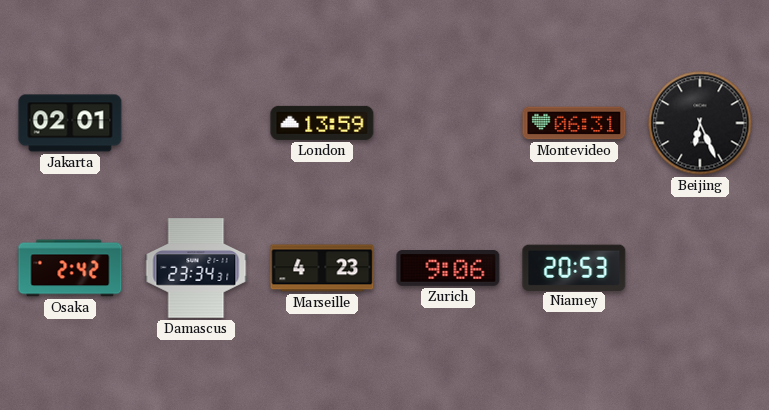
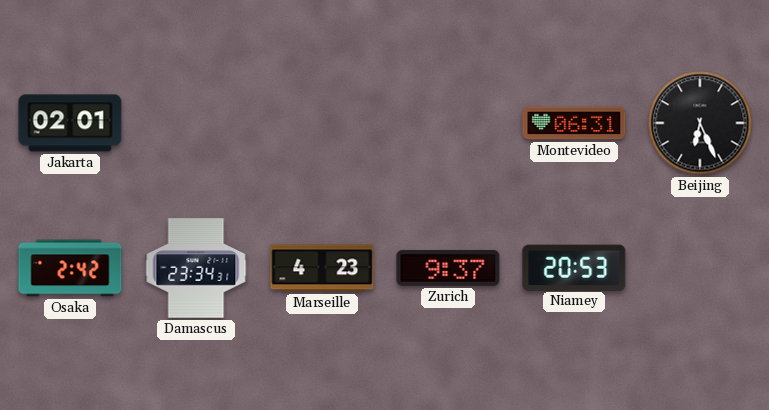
London: 13:59 -> none
Zurich: 9:06 -> 9:37
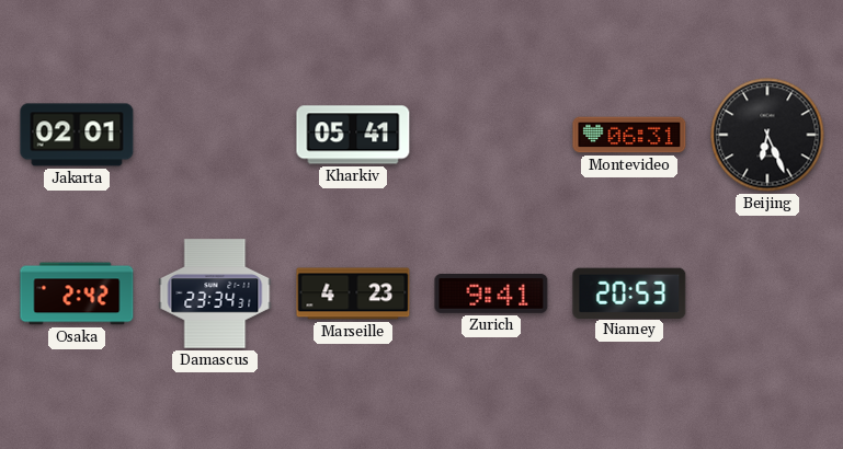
Kharkiv: none -> 05:41
Zurich: 9:37 -> 9:41
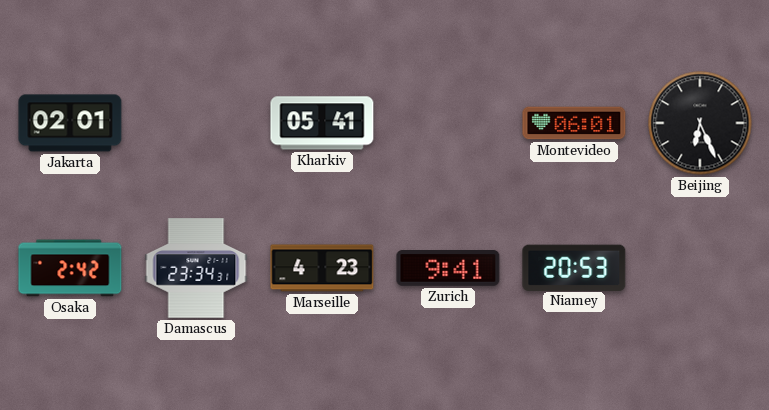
Montevideo: 06:31 -> 06:01
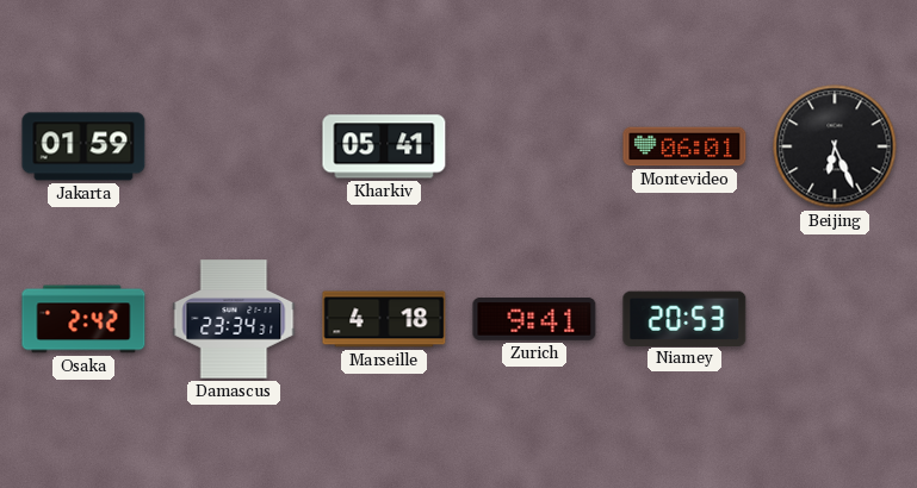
Jakarta: 02:01 -> 01:59
Marseille: 4:23 -> 4:18
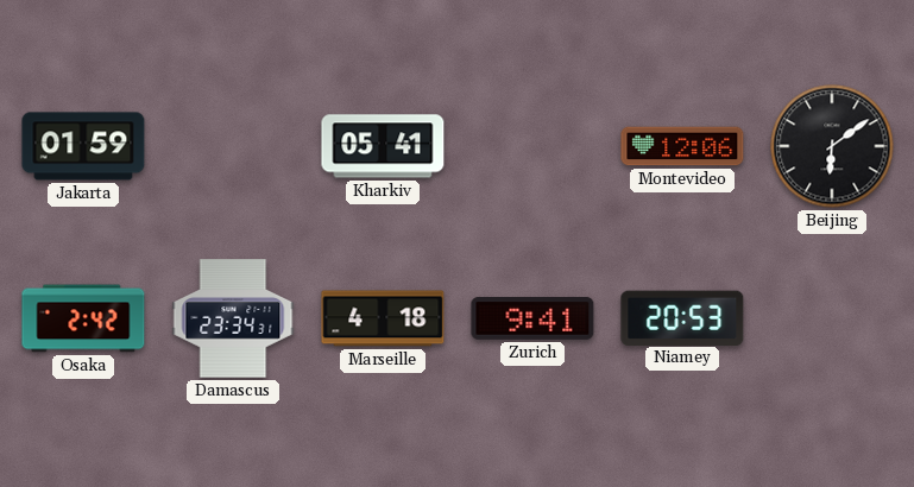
Montevideo: 06:01 -> 12:06
Beijing: 6:26 -> 6:09
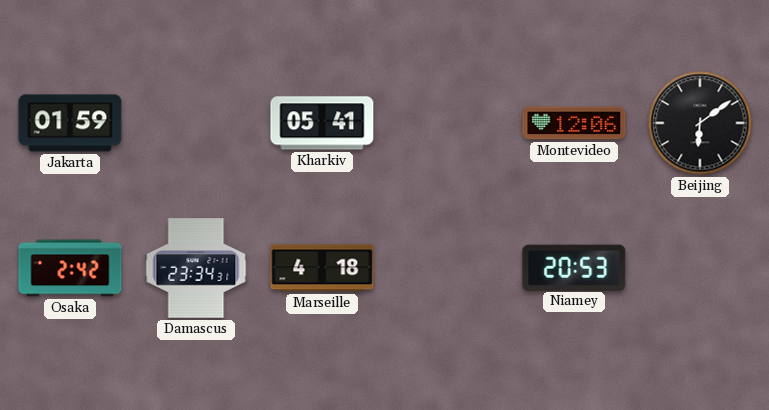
Zurich: 9:41 -> none
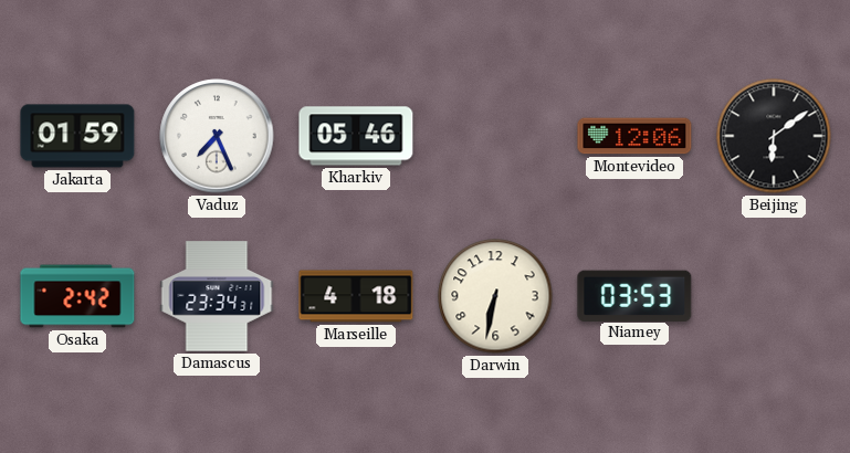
Vaduz: none -> 7:26
Kharkiv: 05:41 -> 05:46
Darwin: none -> 6:32
Niamey: 20:53 -> 03:53
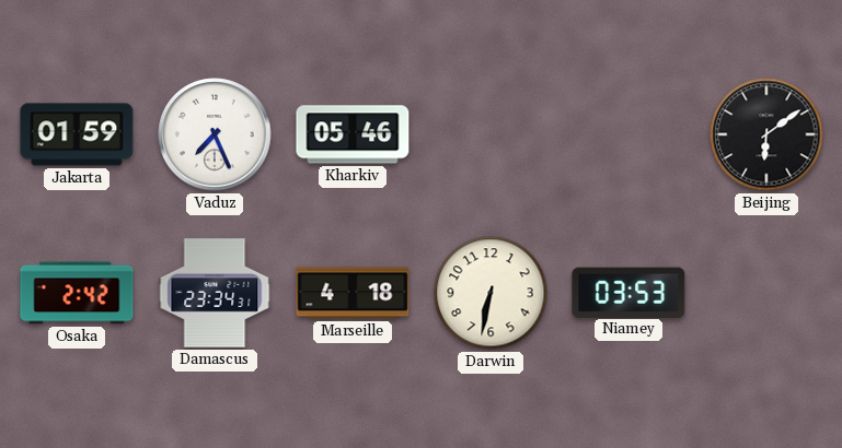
Montevideo: 12:06 -> none
